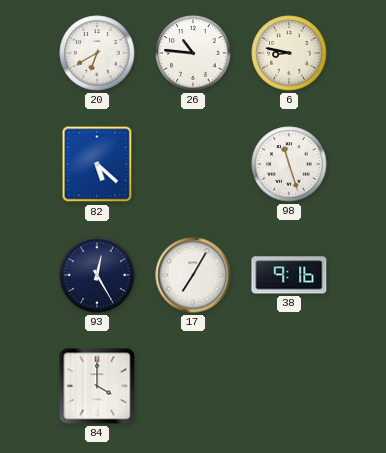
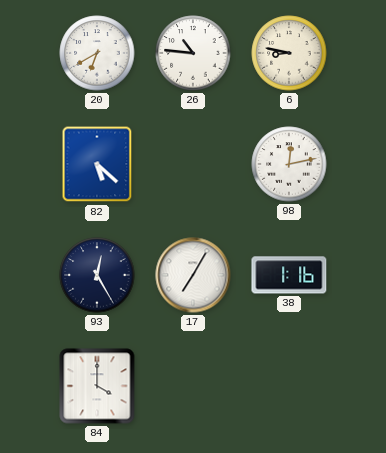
98: 11:27 -> 12:13
38: 9:16 -> 1:16
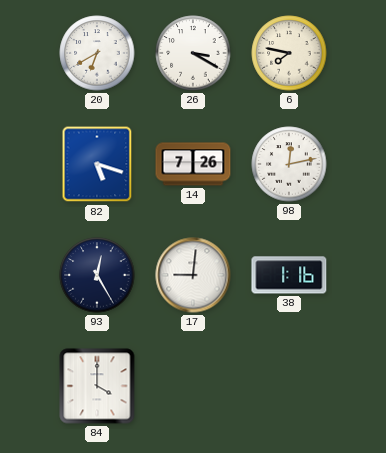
26: 10:46 -> 3:20
6: 8:47 -> 7:47
82: 5:22 -> 5:18
14: none -> 7:26
17: 7:05 -> 9:01
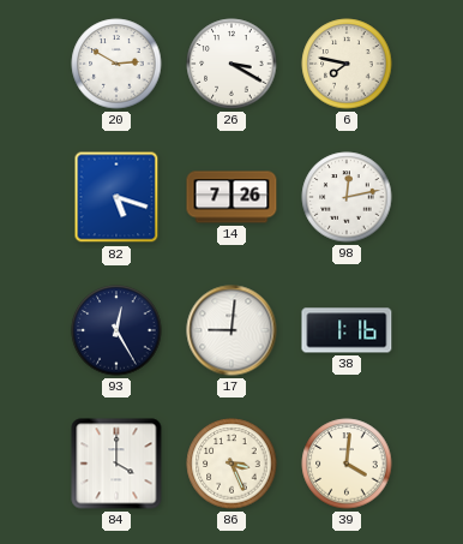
20: 6:40 -> 2:50
86: none -> 3:26
39: none -> 4:01
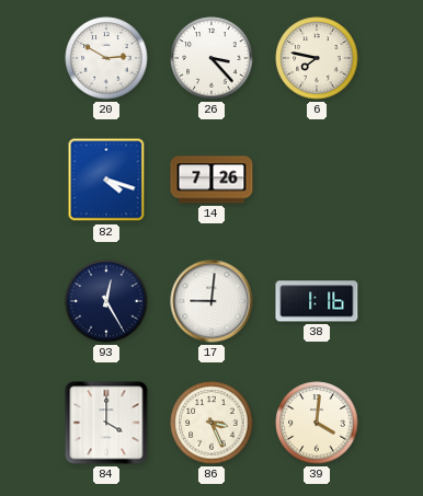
26: 3:20 -> 3:23
82: 5:18 -> 4:18
98: 12:13 -> none
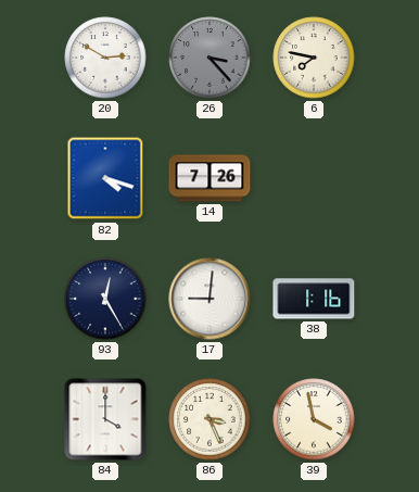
26 dial: white -> grey
39: 4:01 -> 3:58
